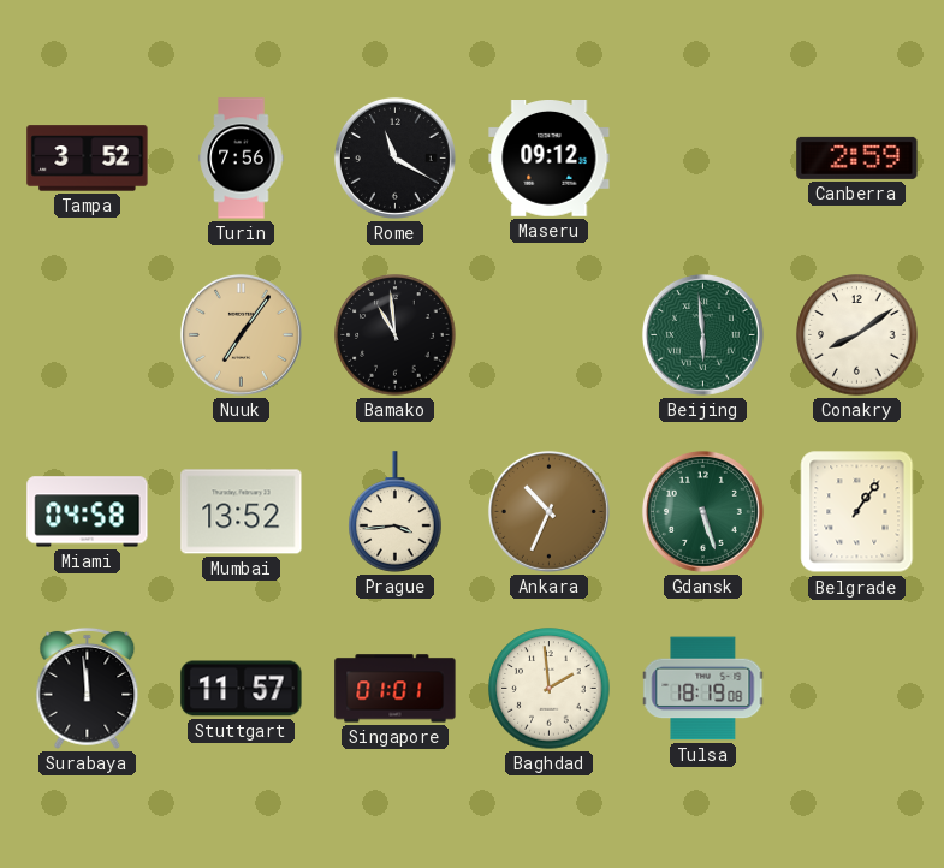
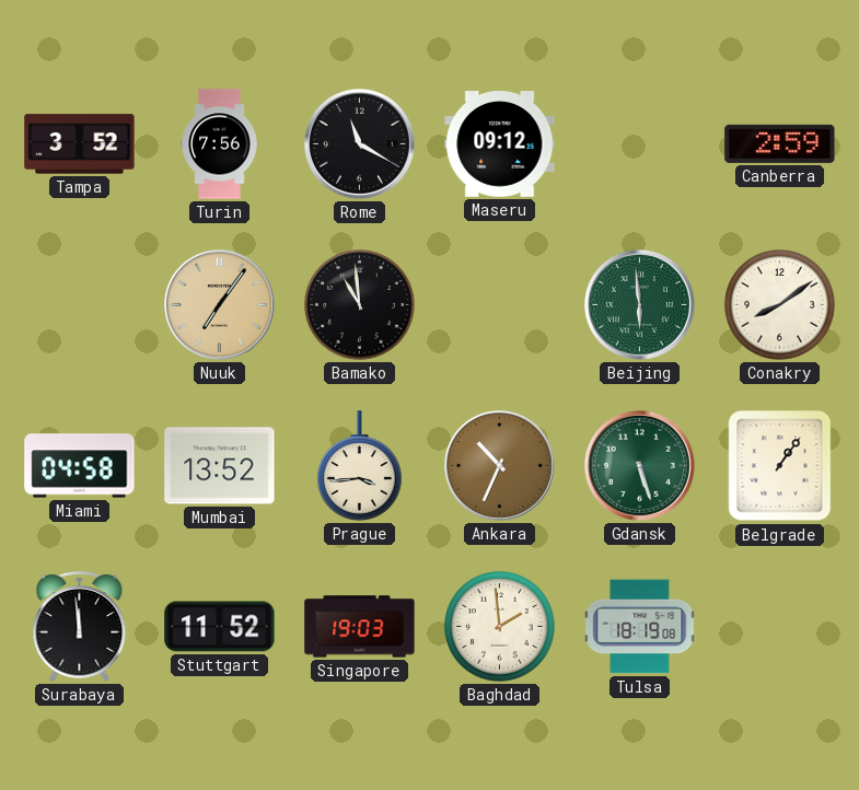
Stuttgart: 11:57 -> 11:52
Singapore: 01:01 -> 19:03
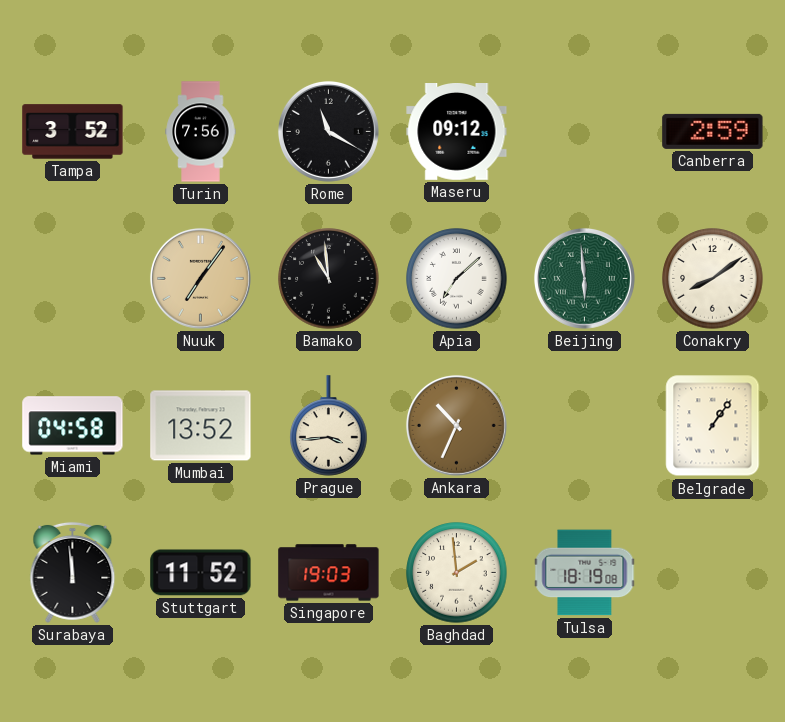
Apia: none -> 7:08
Gdansk: 5:27 -> none
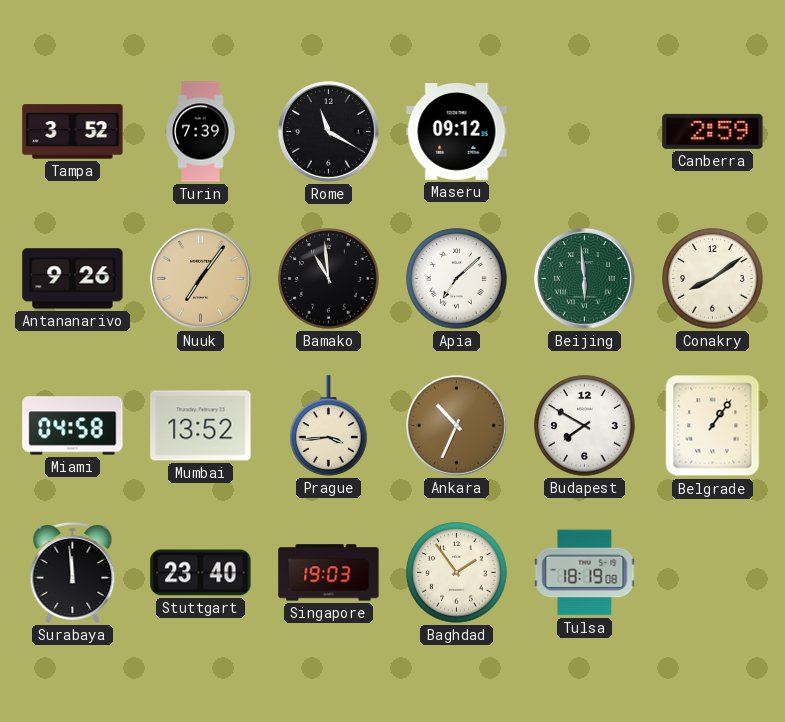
Turin: 7:56 -> 7:39
Antananarivo: none -> 9:26
Budapest: none -> 7:50
Stuttgart: 11:52 -> 23:40
Baghdad: 1:59 -> 1:54
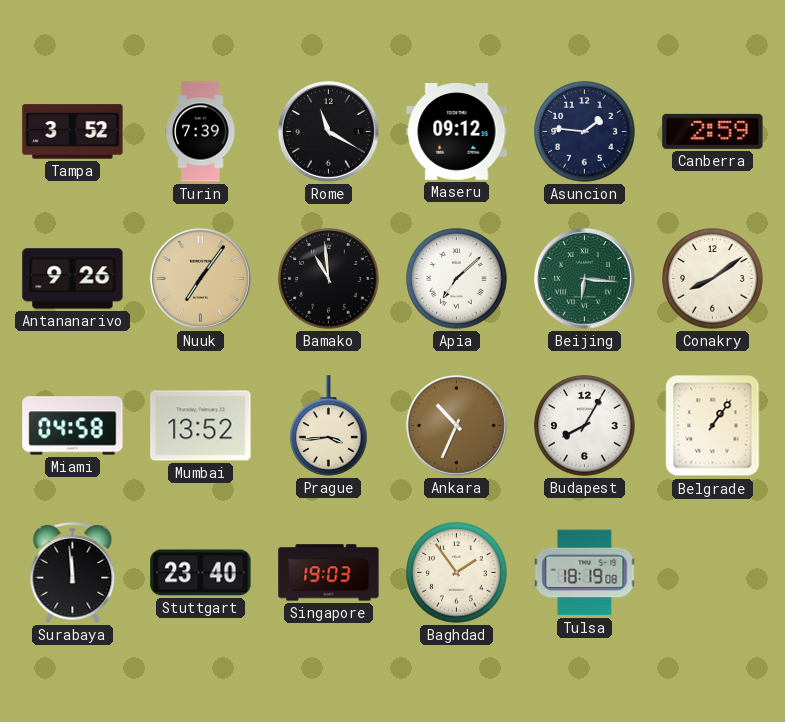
Asuncion: none -> 1:46
Beijing: 5:59 -> 6:16
Budapest: 7:50 -> 8:05
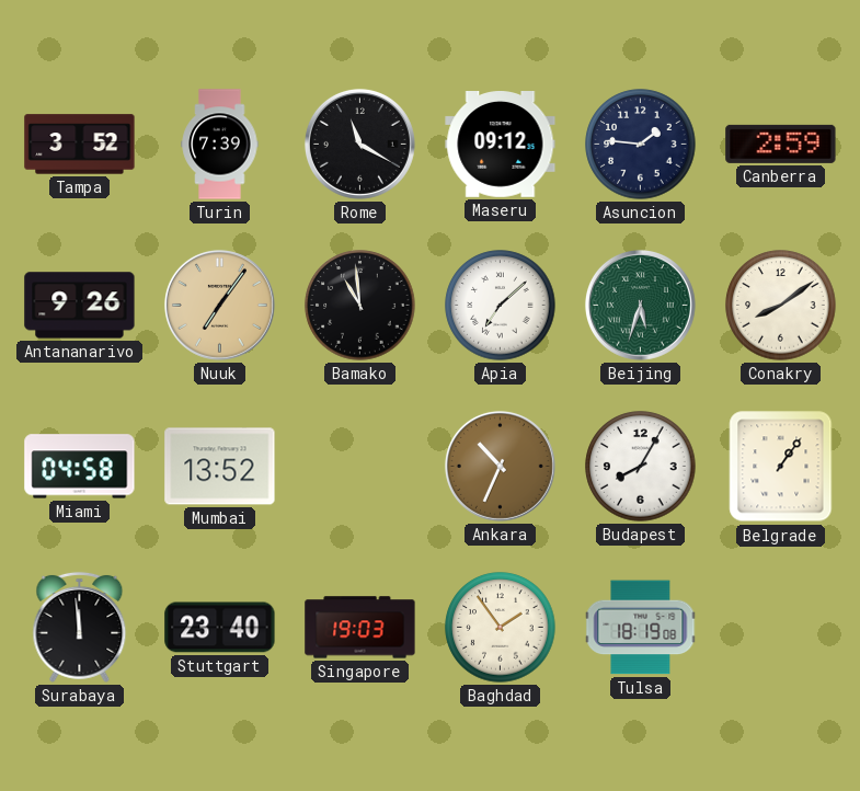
Beijing: 6:16 -> 5:33
Prague: 3:44 -> none
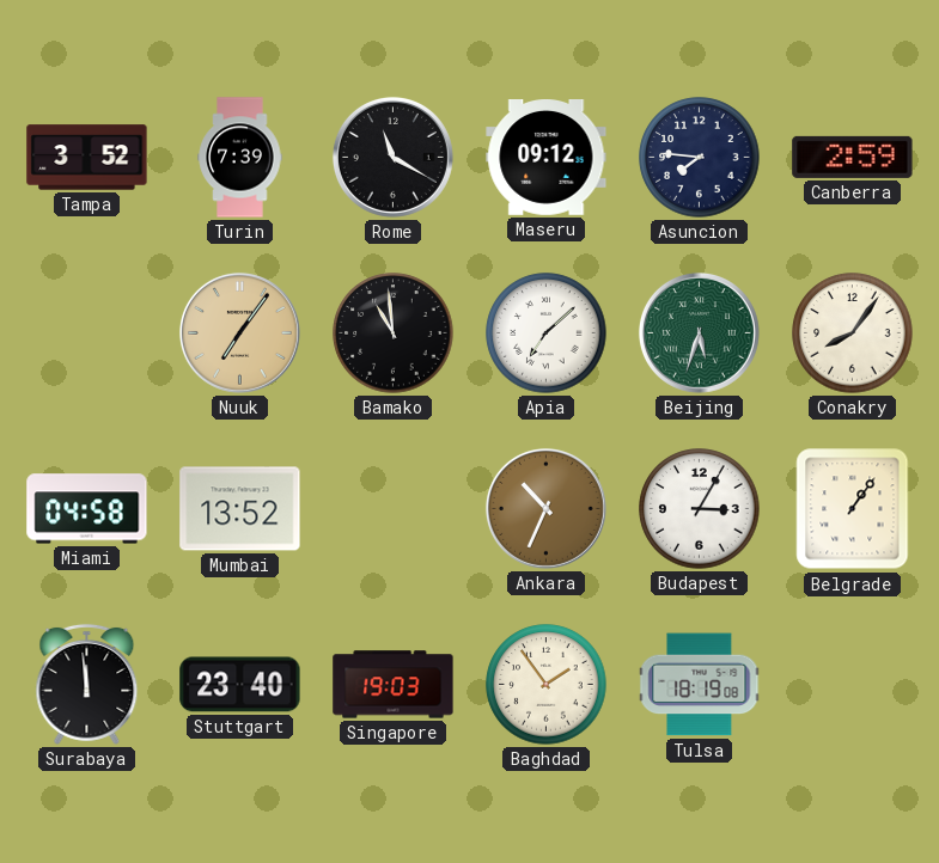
Asuncion: 1:46 -> 7:46
Antananarivo: 9:26 -> none
Conakry: 8:09 -> 8:06
Budapest: 8:05 -> 3:05
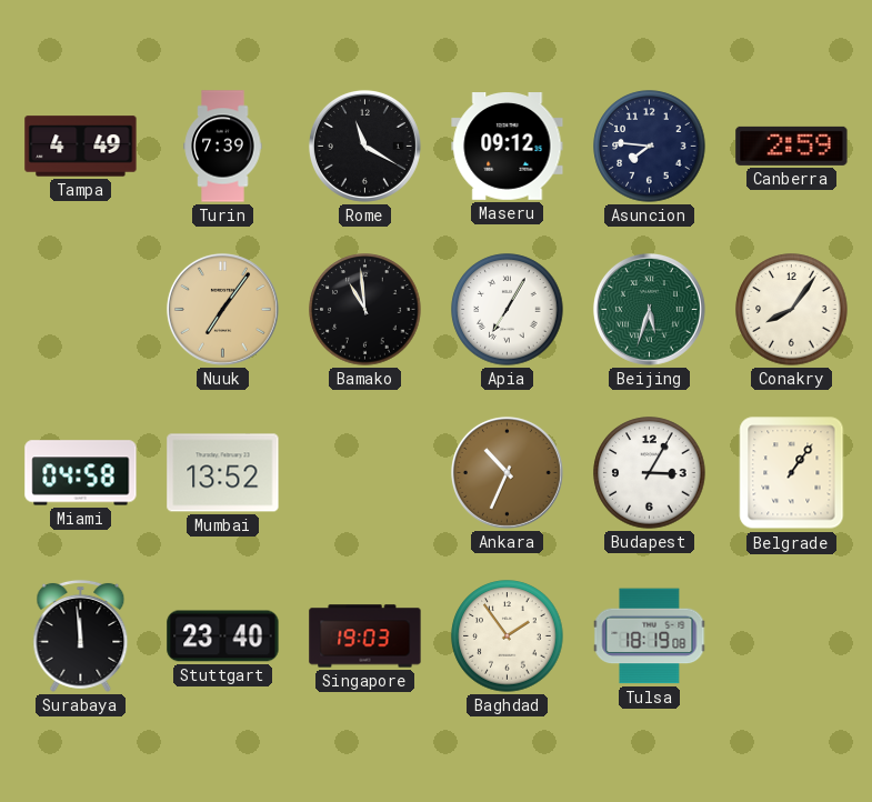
Tampa: 3:52 -> 4:49
Apia: 7:08 -> 7:05
